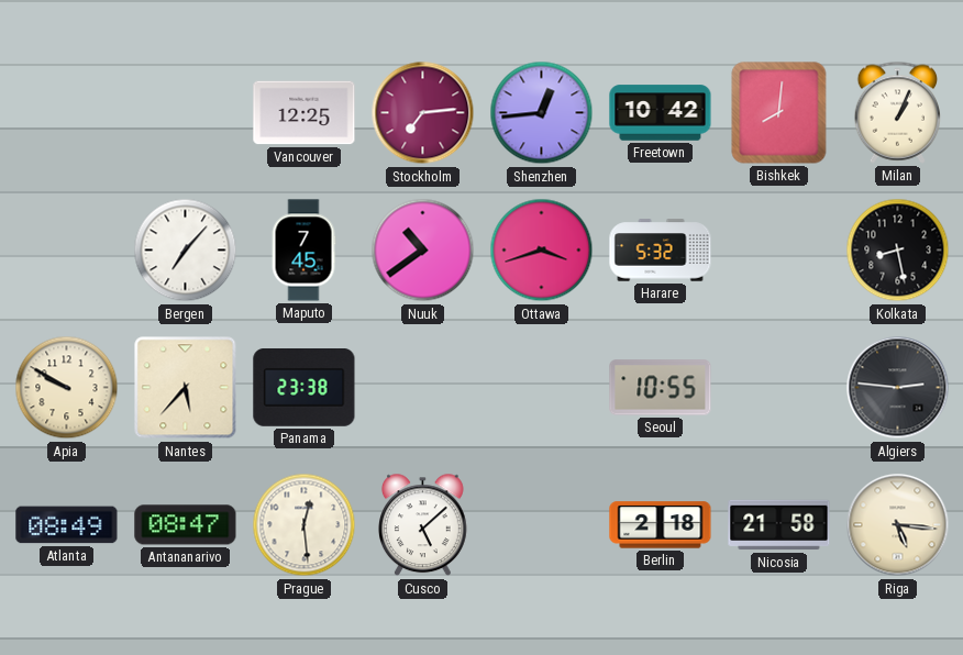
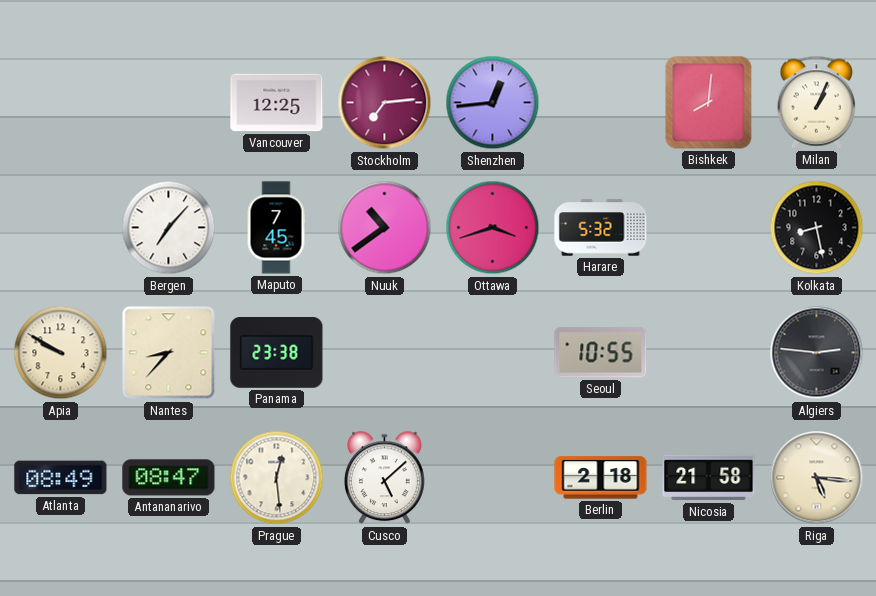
Freetown: 10:42 -> none
Nantes: 5:37 -> 8:37
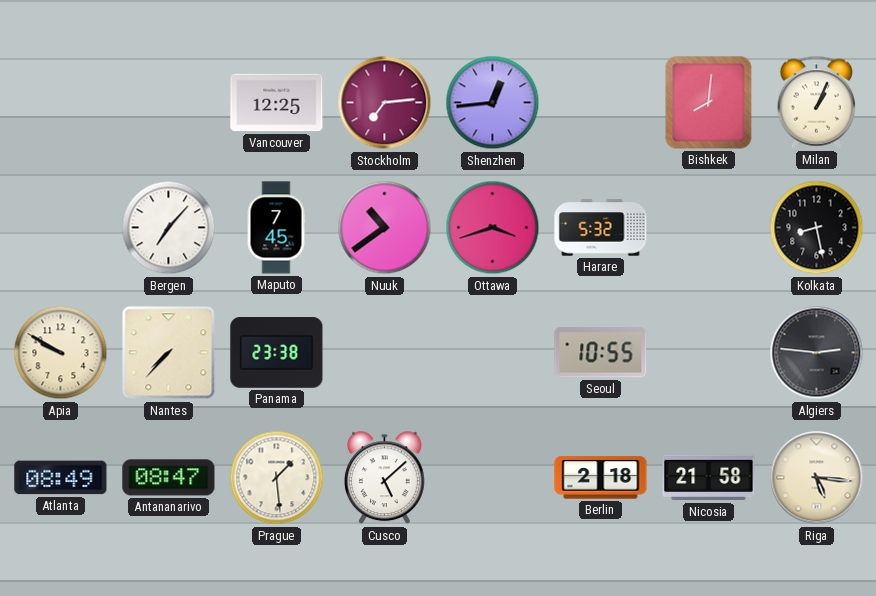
Nantes: 8:37 -> 7:37
Prague: 12:29 -> 1:29
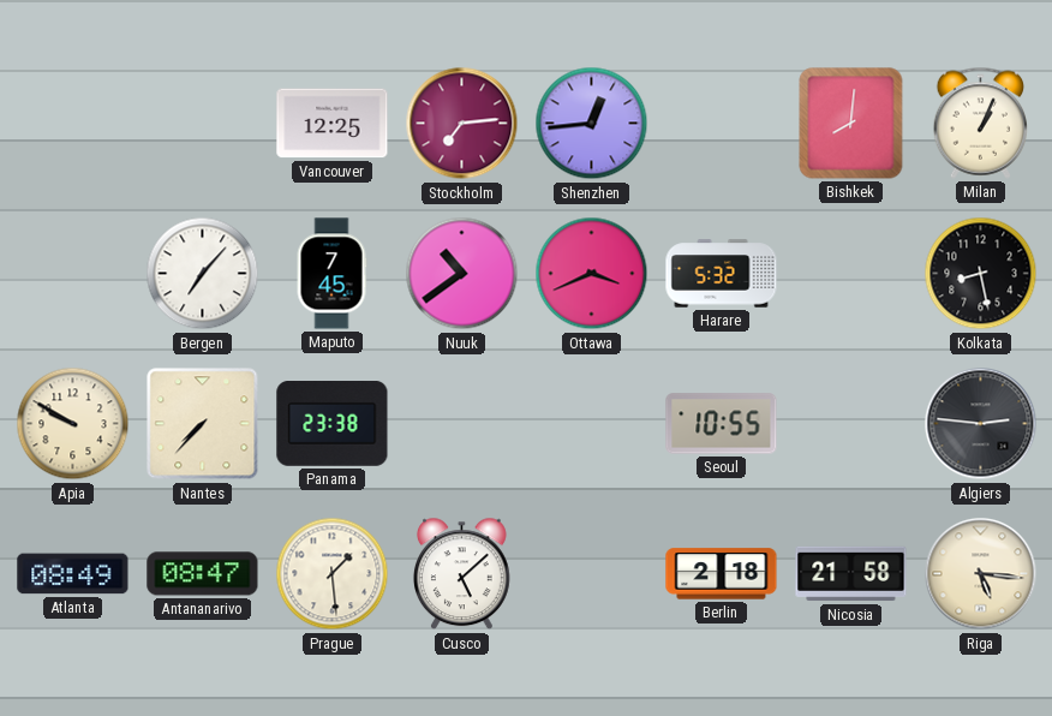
Ottawa: 3:42 -> 3:41
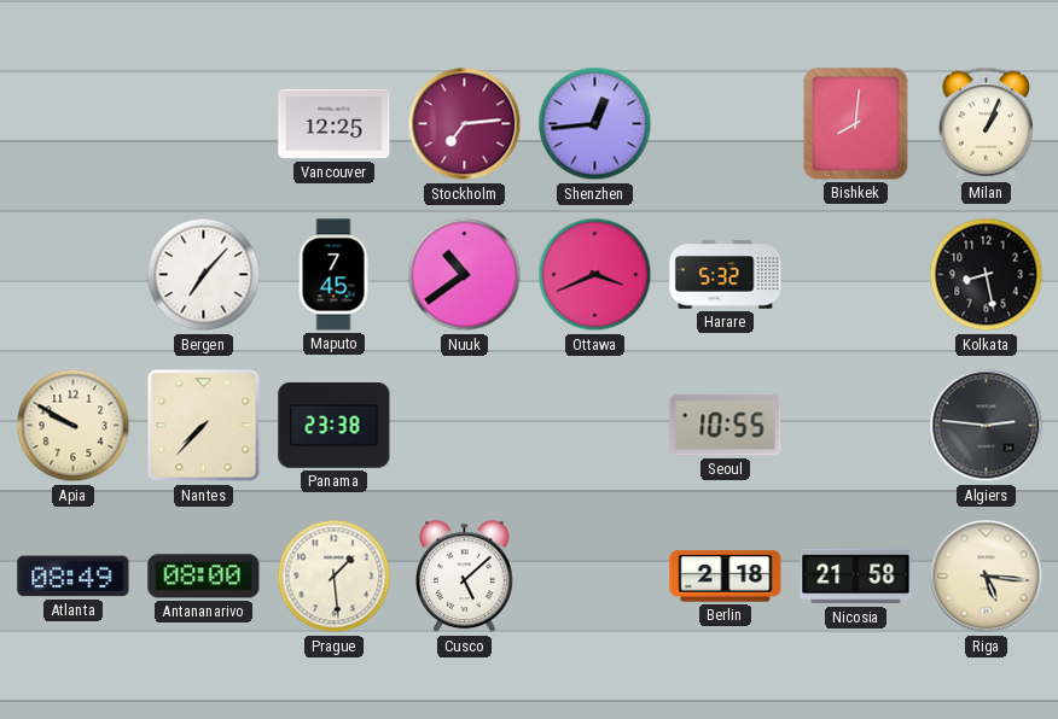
Antananarivo: 08:47 -> 08:00
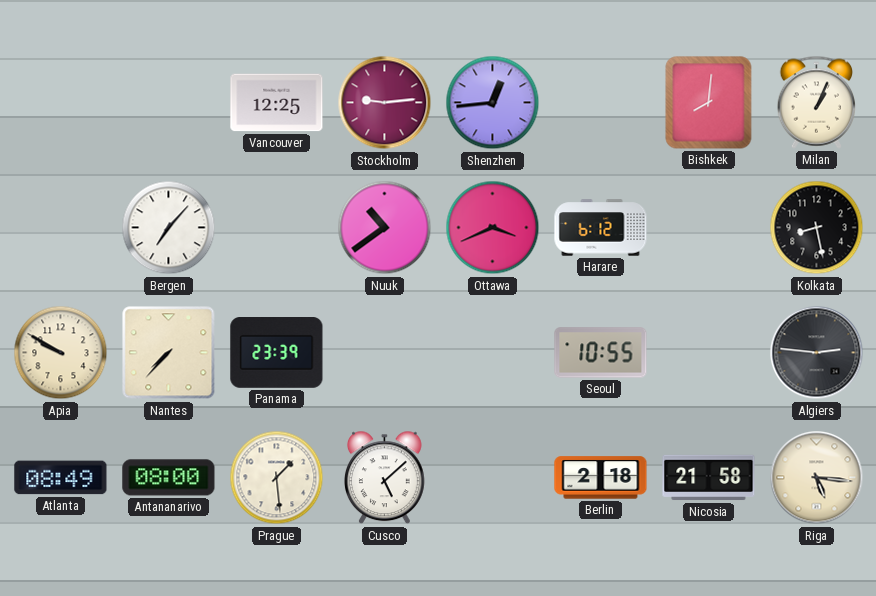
Stockholm: 7:14 -> 9:14
Maputo: 7:45 -> none
Harare: 5:32 -> 6:12
Panama: 23:38 -> 23:39
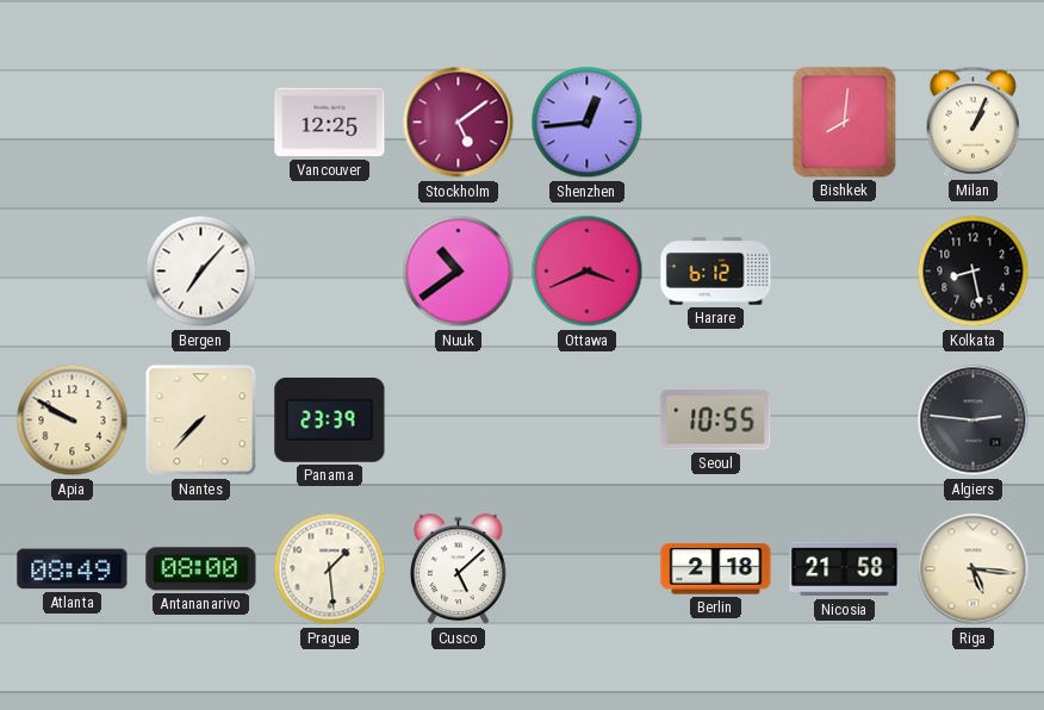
Stockholm: 9:14 -> 5:09
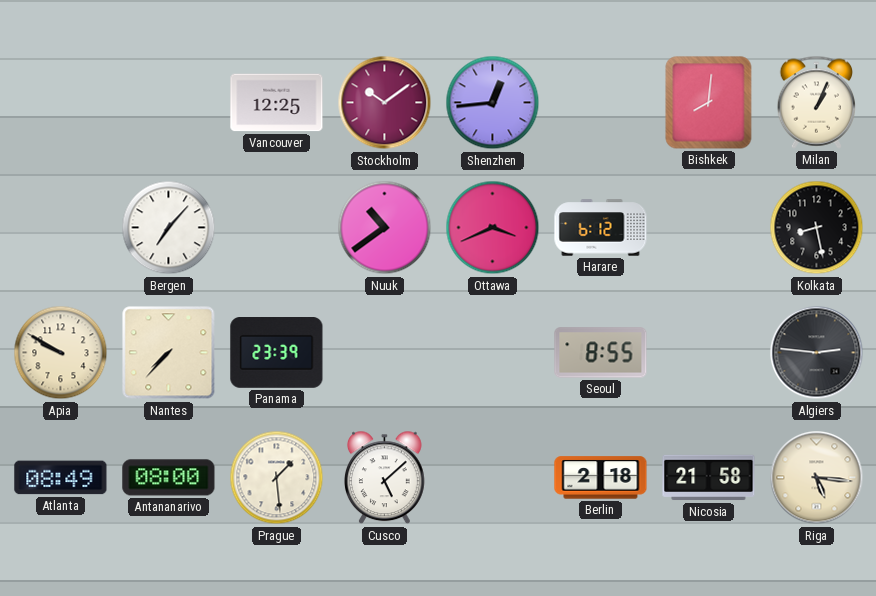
Stockholm: 5:09 -> 10:09
Seoul: 10:55 -> 8:55
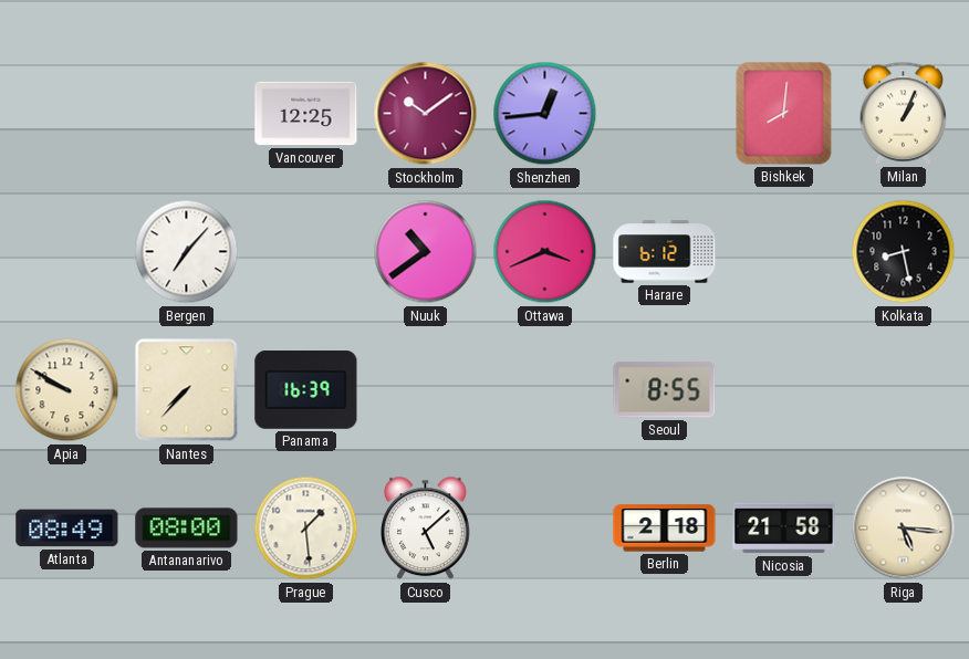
Panama: 23:39 -> 16:39
Algiers: 2:46 -> none
